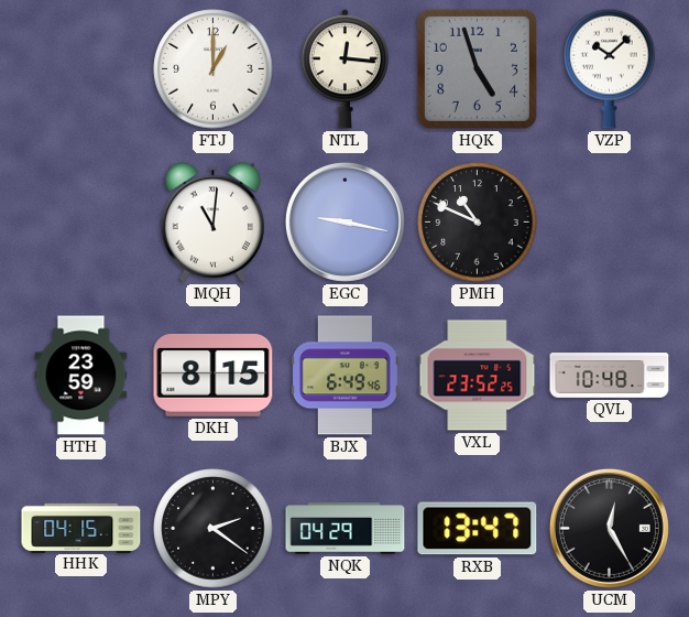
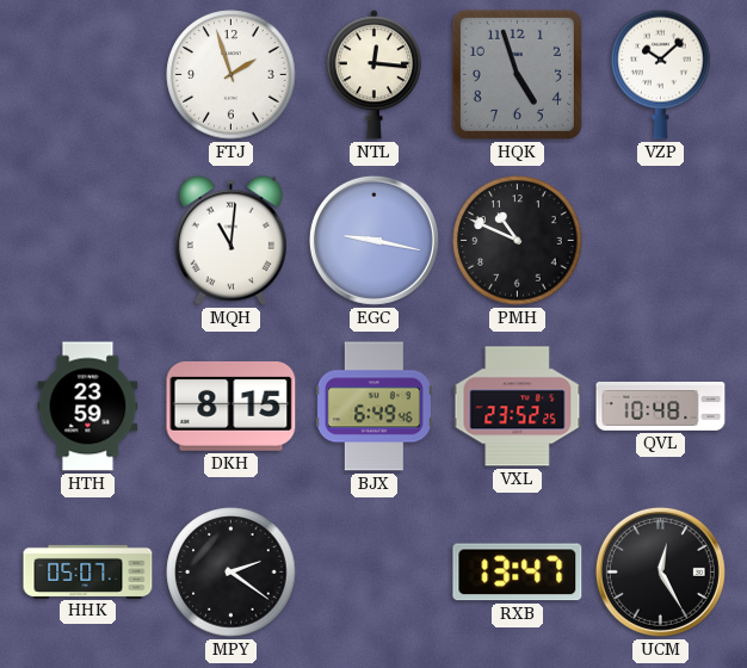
FTJ: 1:00 -> 1:57
HHK: 04:15 -> 05:07
NQK: 04:29 -> none
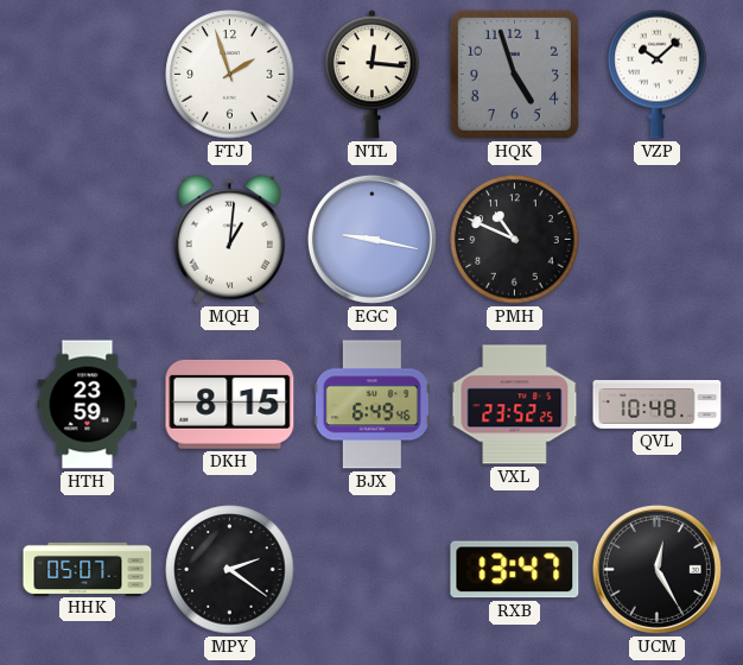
MQH: 11:01 -> 1:01
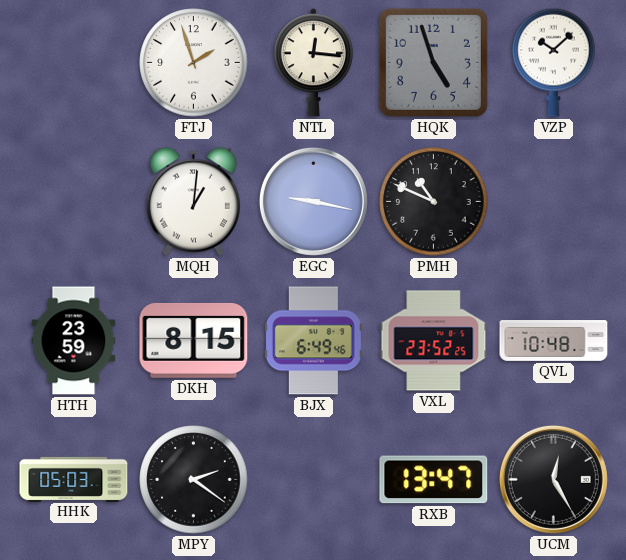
HHK: 05:07 -> 05:03
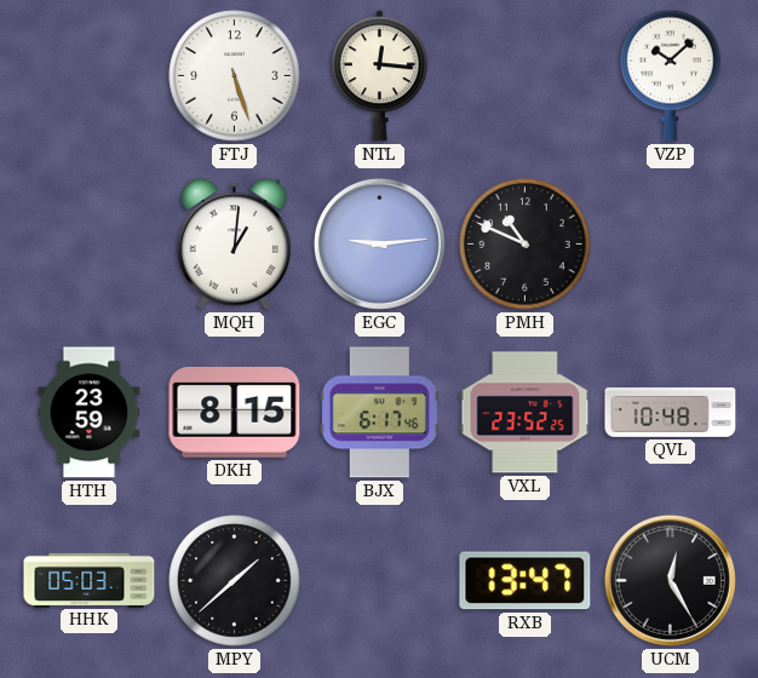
FTJ: 1:57 -> 5:27
HQK: 4:57 -> none
EGC: 9:17 -> 9:14
BJX: 6:49 -> 6:17
MPY: 2:21 -> 1:38
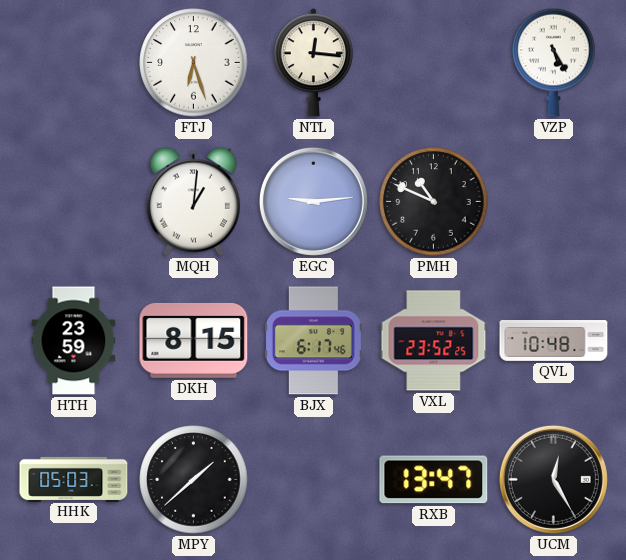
FTJ: 5:27 -> 6:27
VZP: 10:08 -> 5:25
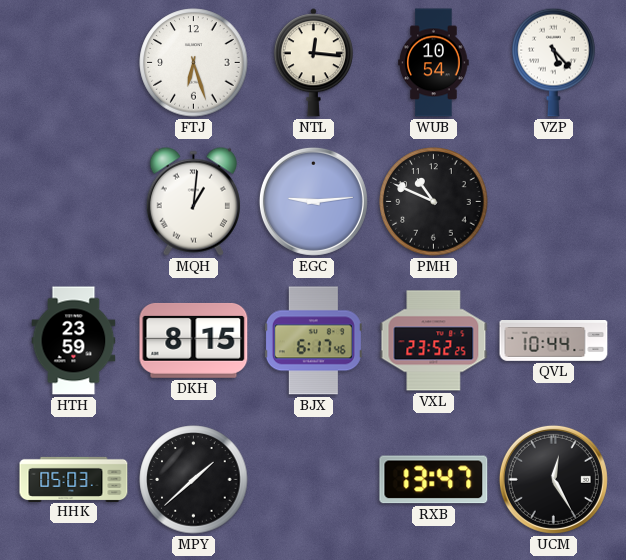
WUB: none -> 10:54
VZP: 5:25 -> 5:23
QVL: 10:48 -> 10:44
